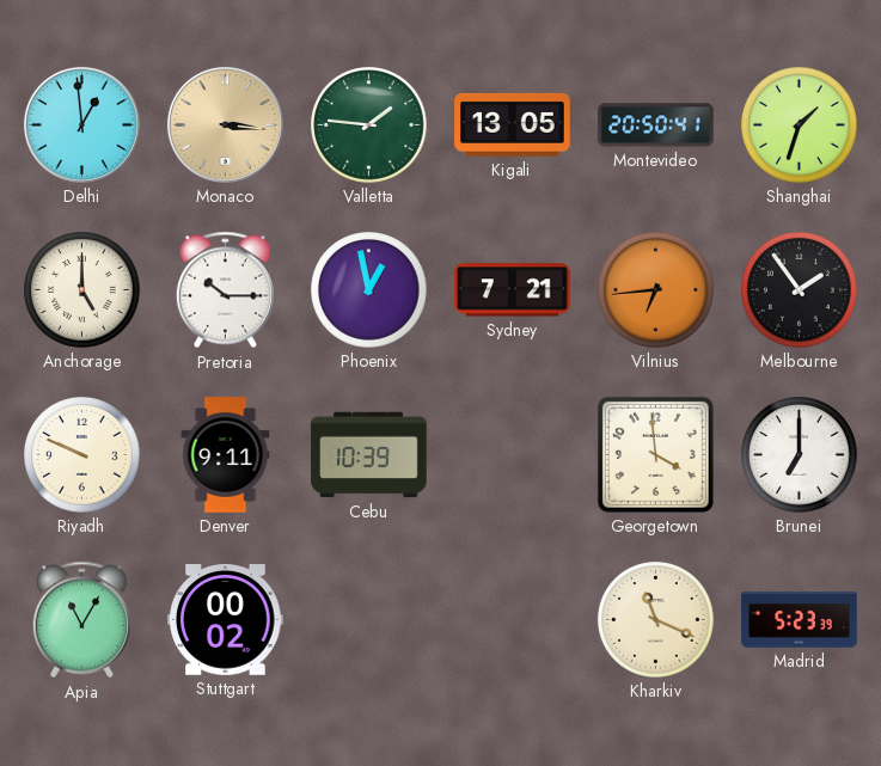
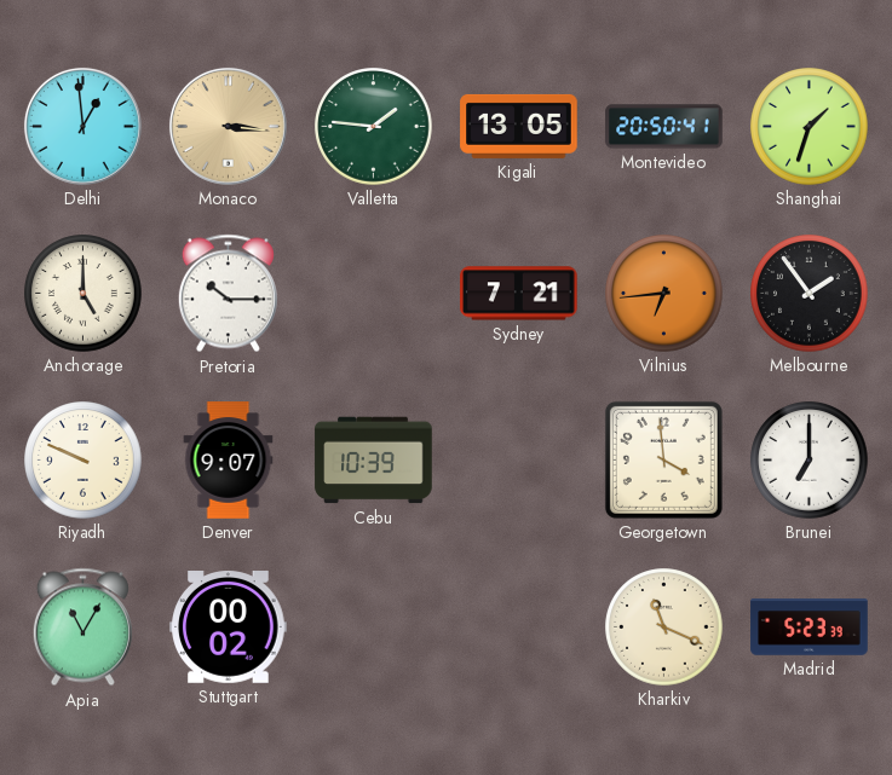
Phoenix: 12:58 -> none
Denver: 9:11 -> 9:07
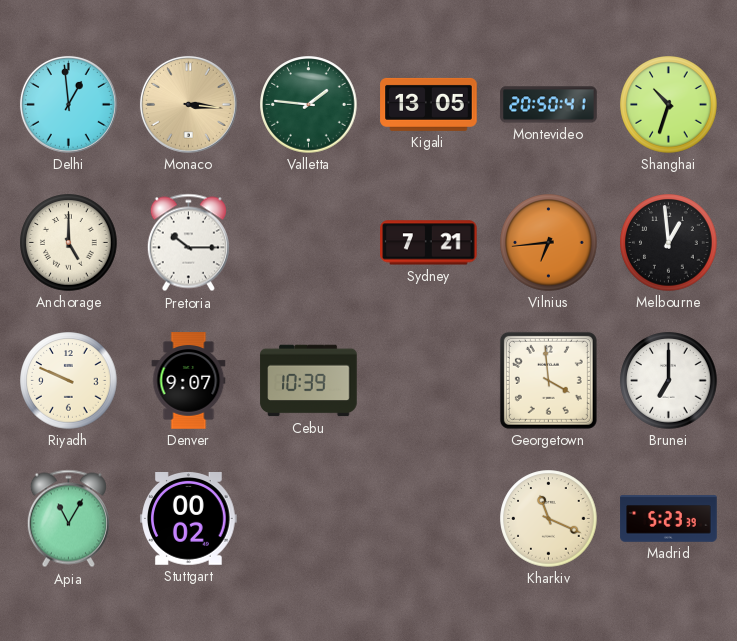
Shanghai: 1:33 -> 10:33
Melbourne: 1:54 -> 12:59
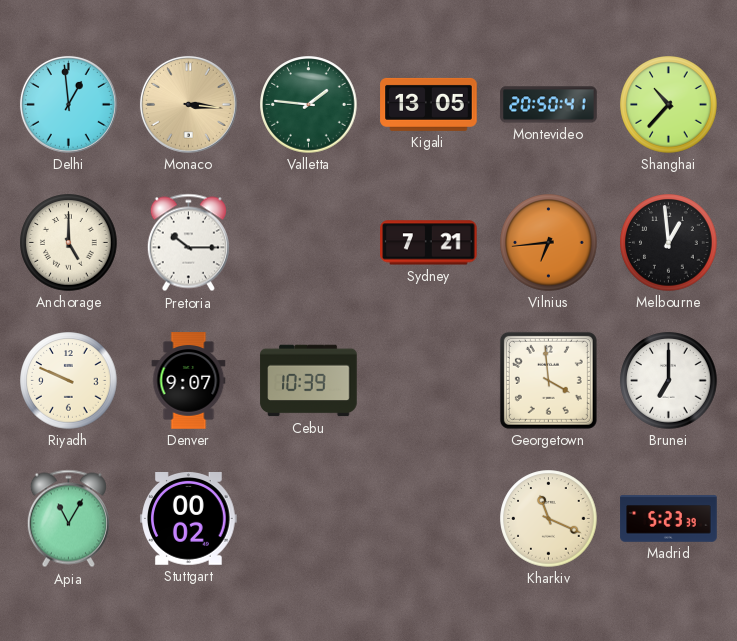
Shanghai: 10:33 -> 10:37
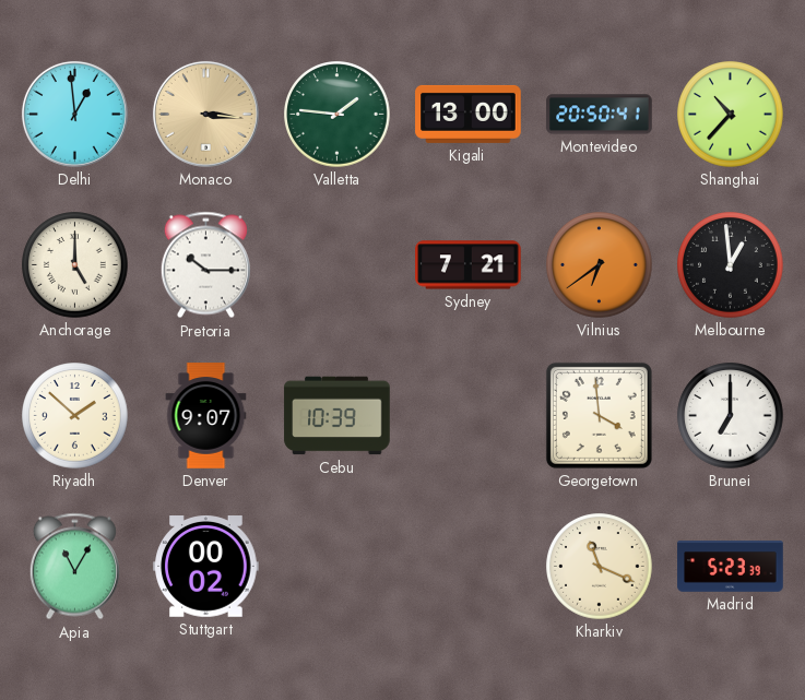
Kigali: 13:05 -> 13:00
Vilnius: 6:44 -> 6:39
Riyadh: 9:49 -> 1:52
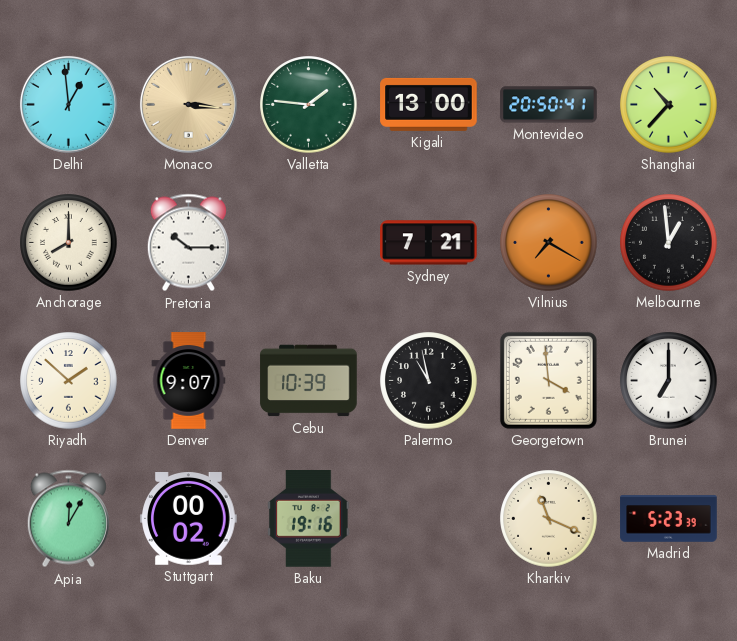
Anchorage: 5:00 -> 8:00
Vilnius: 6:39 -> 7:20
Palermo: none -> 10:58
Apia: 11:05 -> 12:05
Baku: none -> 19:16
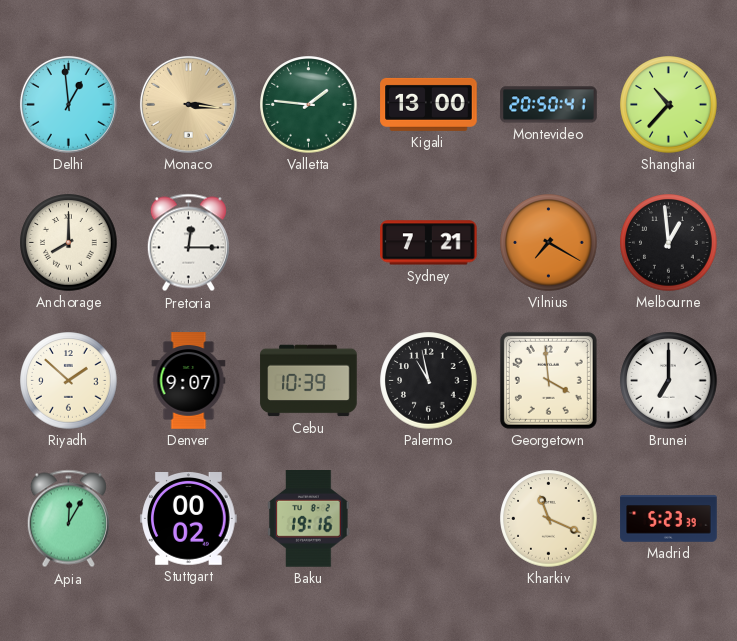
Pretoria: 10:15 -> 12:15
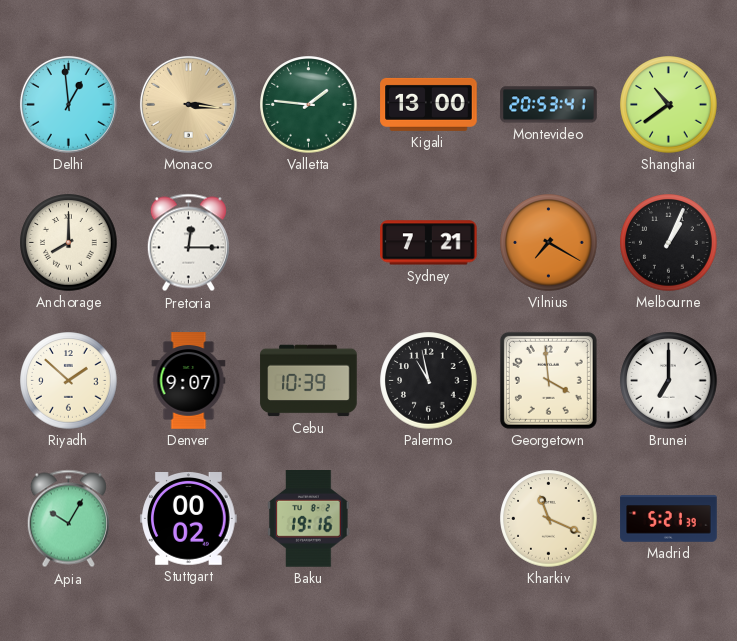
Montevideo: 20:50 -> 20:53
Shanghai: 10:37 -> 10:39
Melbourne: 12:59 -> 1:04
Apia: 12:05 -> 10:05
Madrid: 5:23 -> 5:21
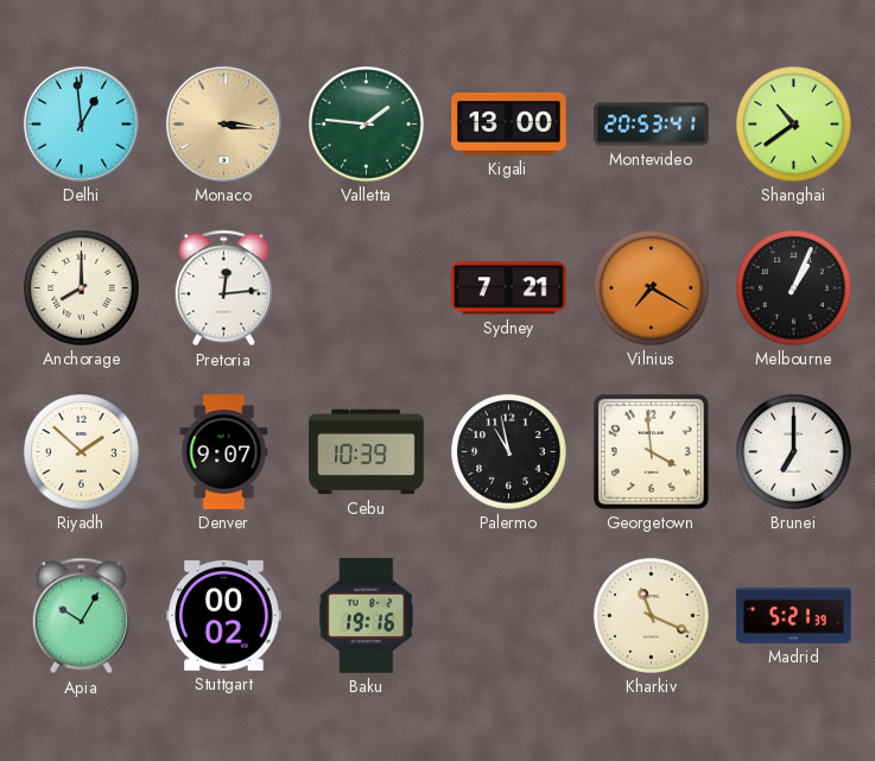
Pretoria: 12:15 -> 12:14
